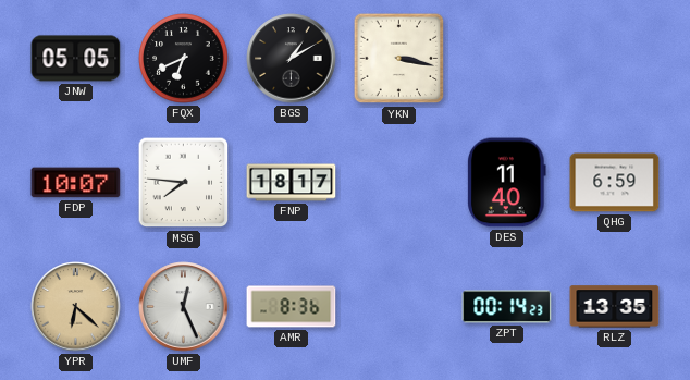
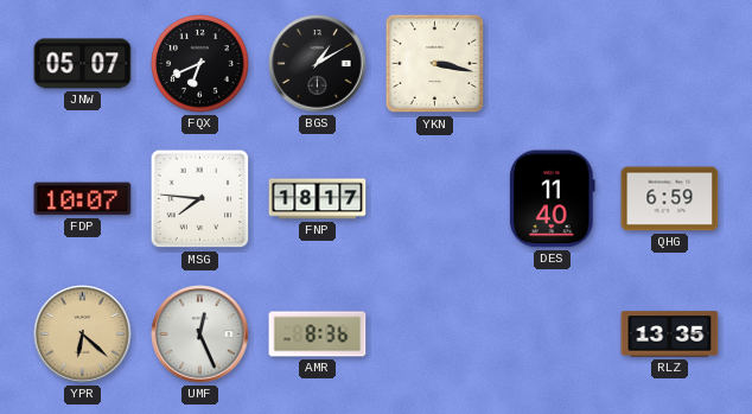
JNW: 05:05 -> 05:07
ZPT: 00:14 -> none
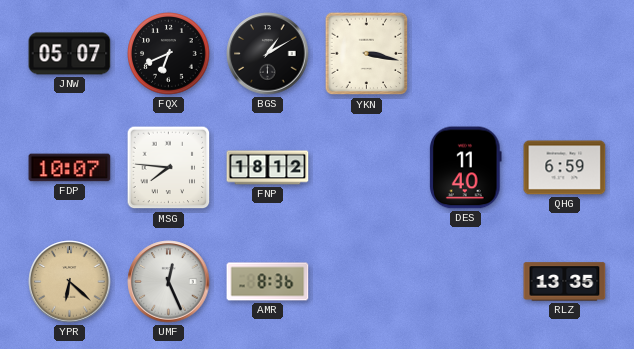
FNP: 18:17 -> 18:12
